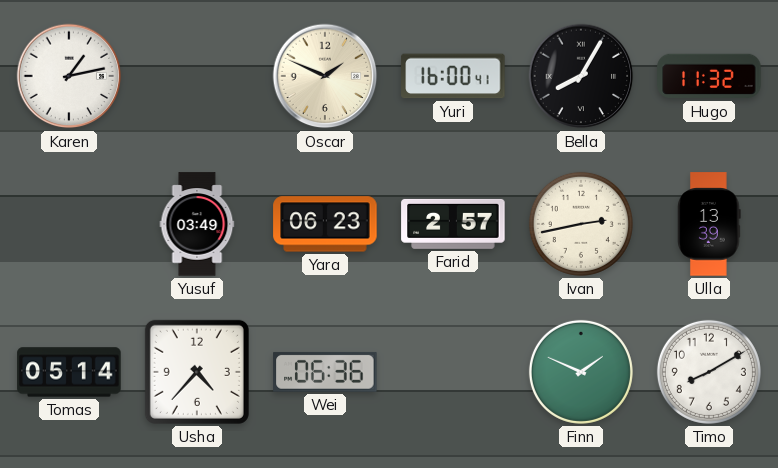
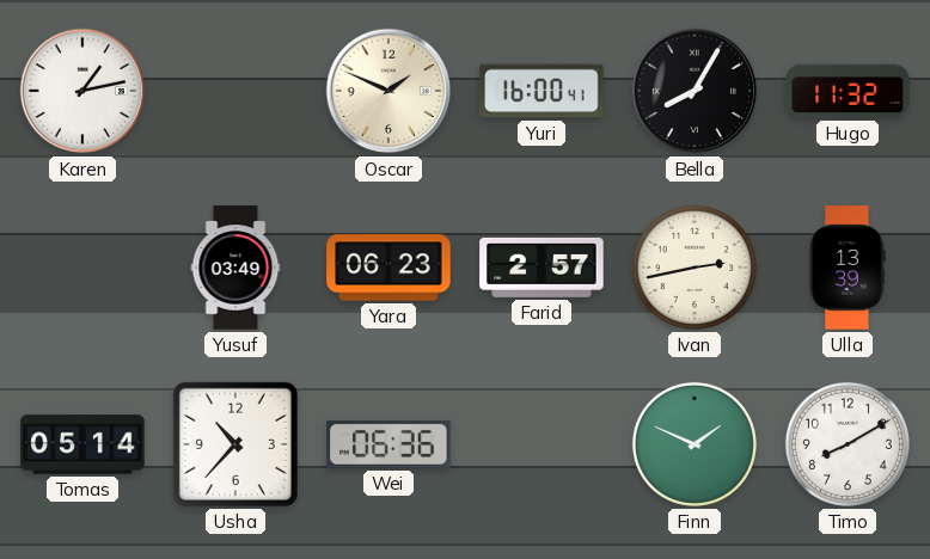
Usha: 4:37 -> 10:37
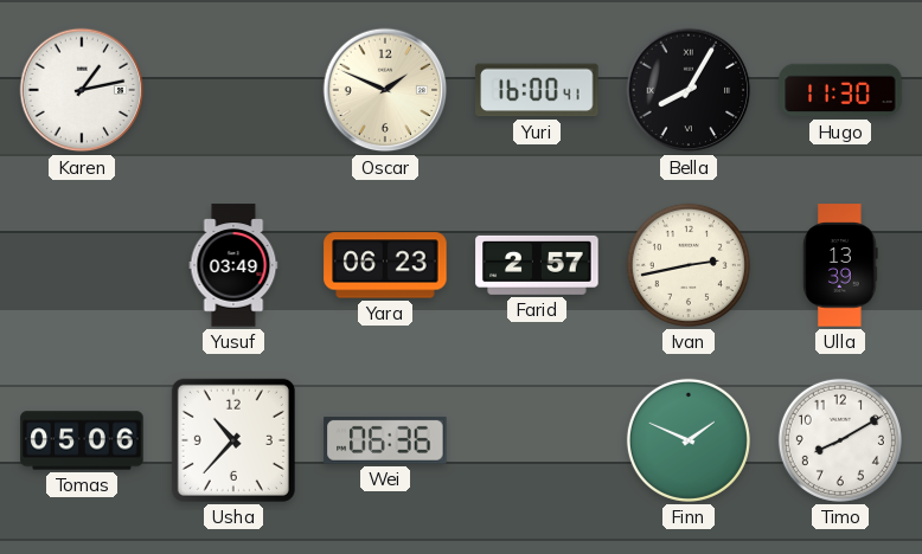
Hugo: 11:32 -> 11:30
Tomas: 05:14 -> 05:06
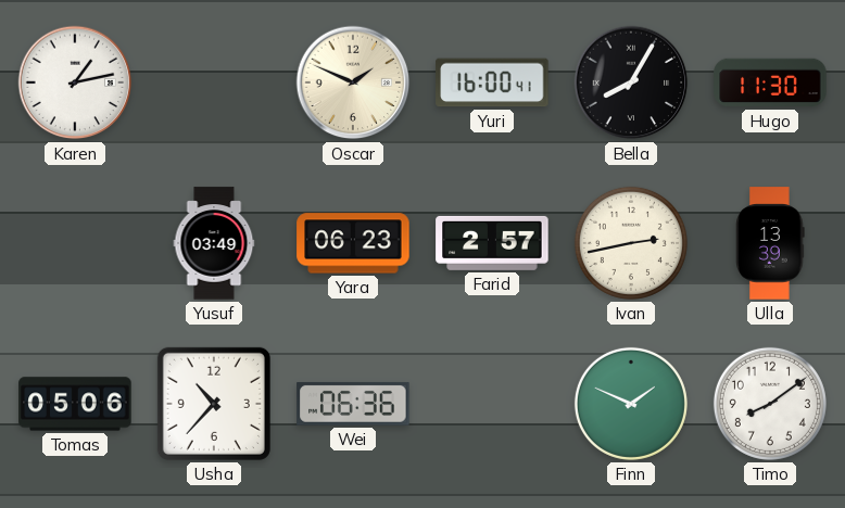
Timo: 8:10 -> 8:09
